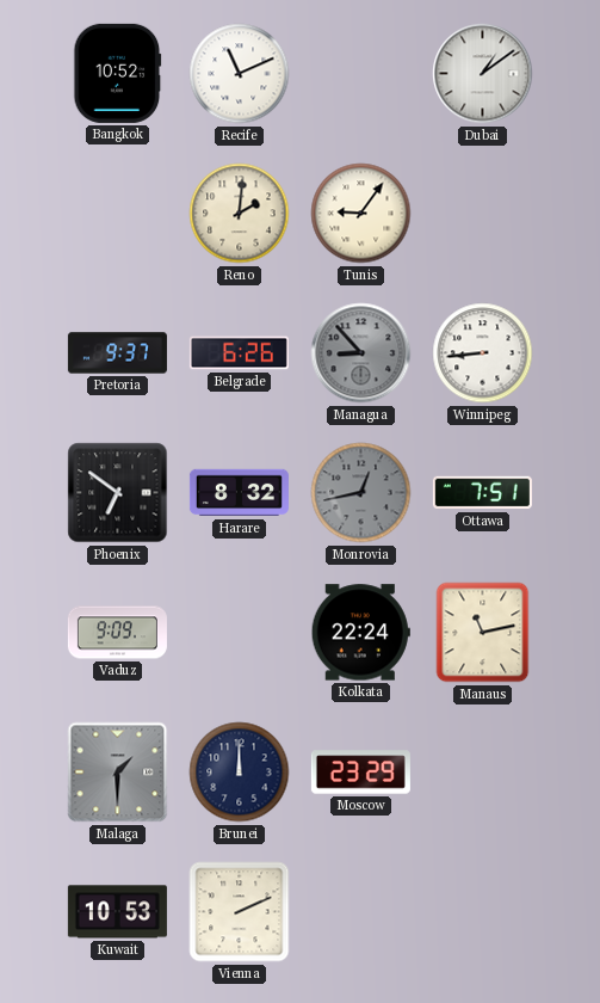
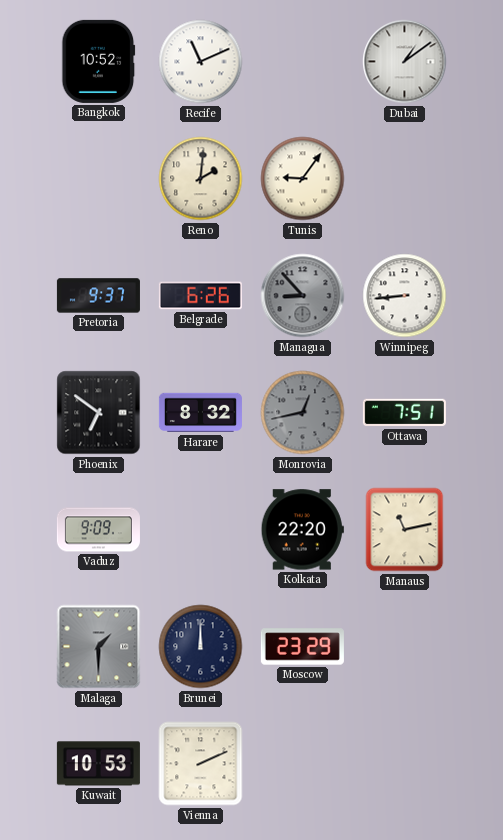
Kolkata: 22:24 -> 22:20
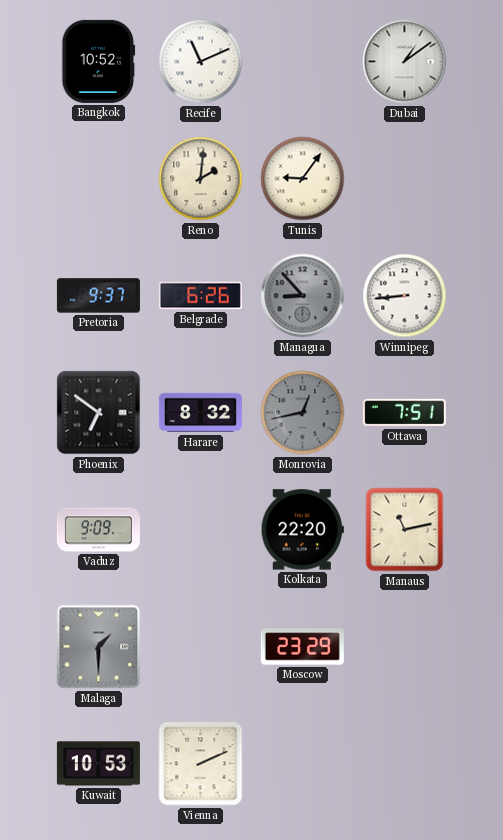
Brunei: 12:00 -> none
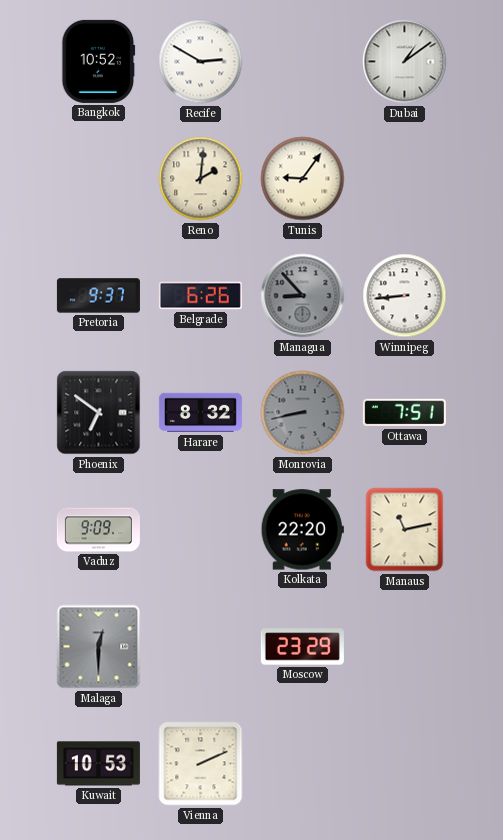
Recife: 11:11 -> 2:50
Monrovia: 12:43 -> 8:43
Malaga: 1:30 -> 12:30
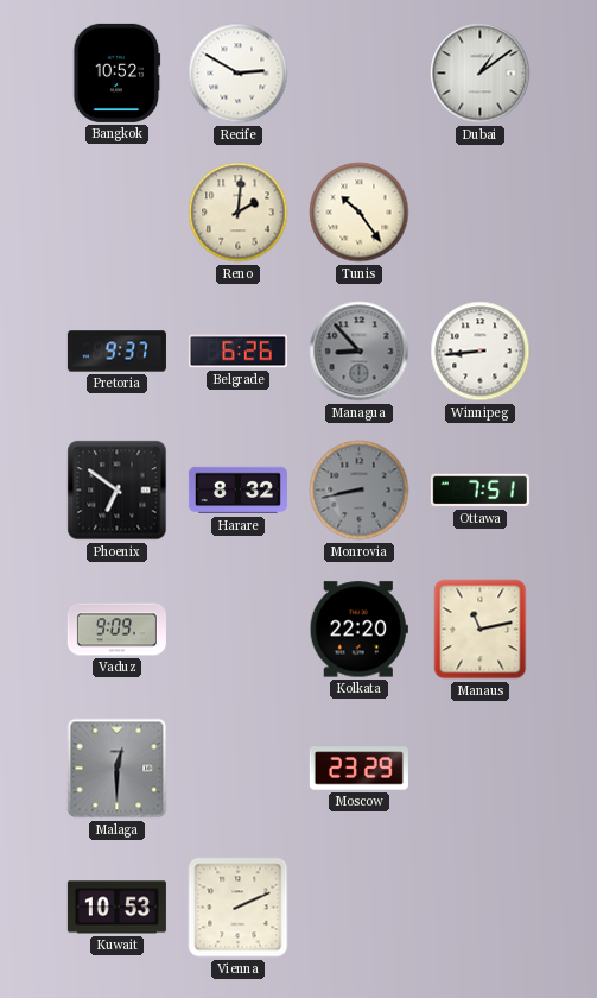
Tunis: 9:06 -> 10:24
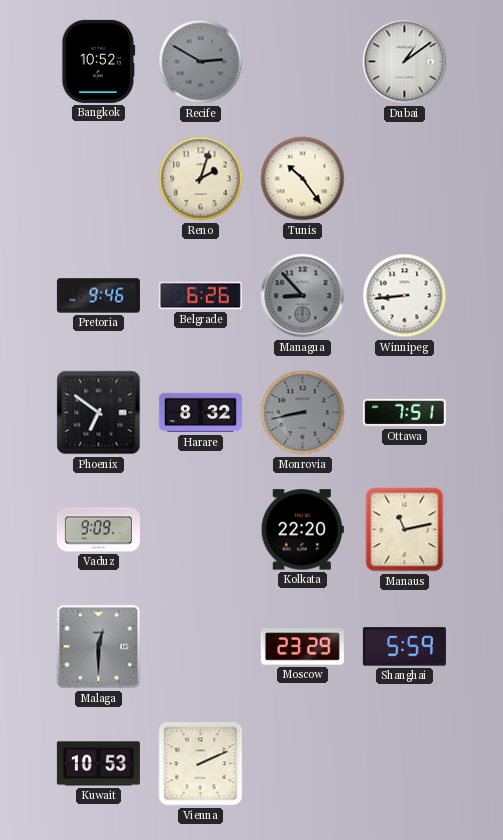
Recife dial: white -> grey
Reno: 2:01 -> 2:03
Pretoria: 9:37 -> 9:46
Shanghai: none -> 5:59
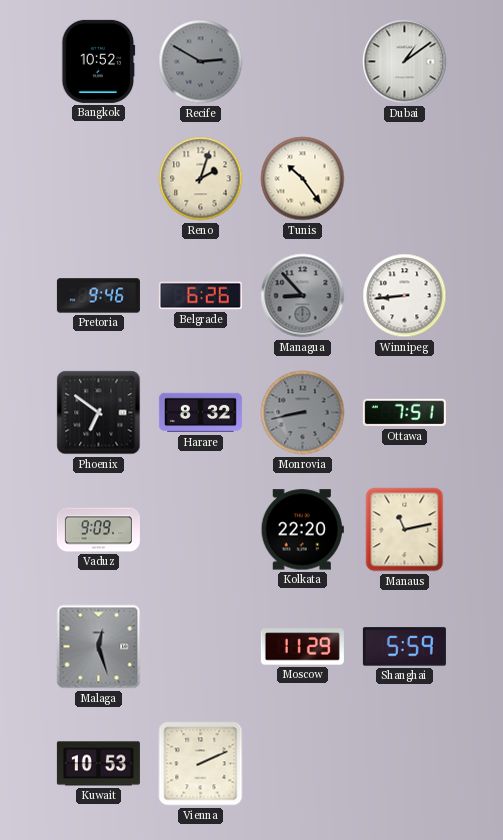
Malaga: 12:30 -> 12:27
Moscow: 23:29 -> 11:29
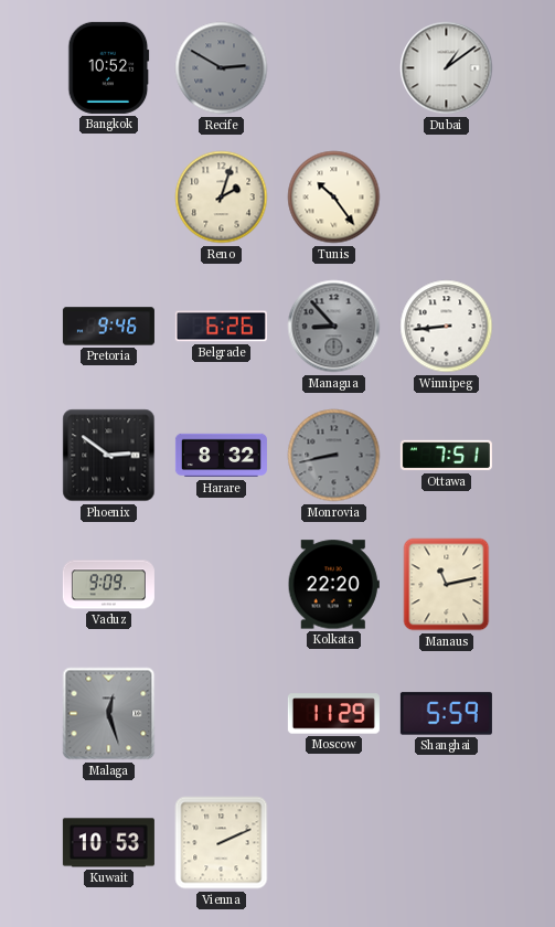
Phoenix: 6:51 -> 2:51
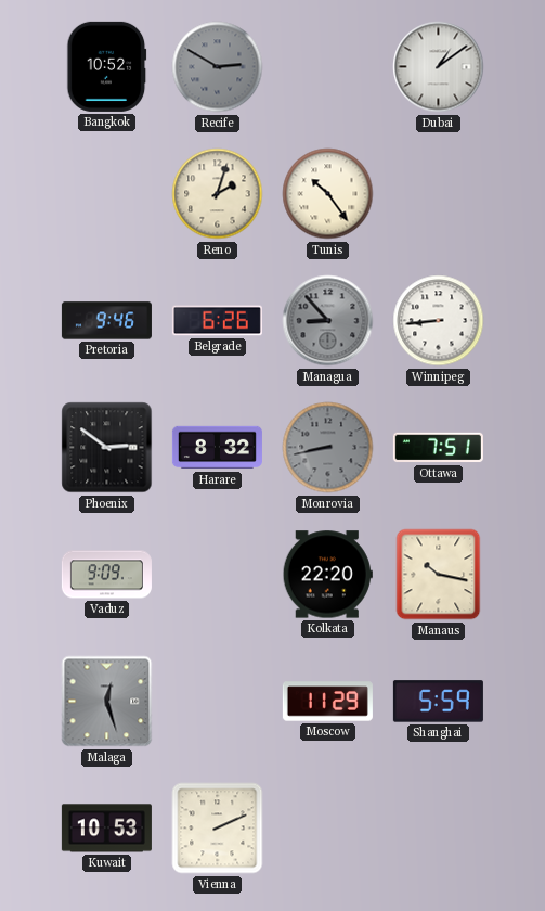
Manaus: 11:13 -> 10:17
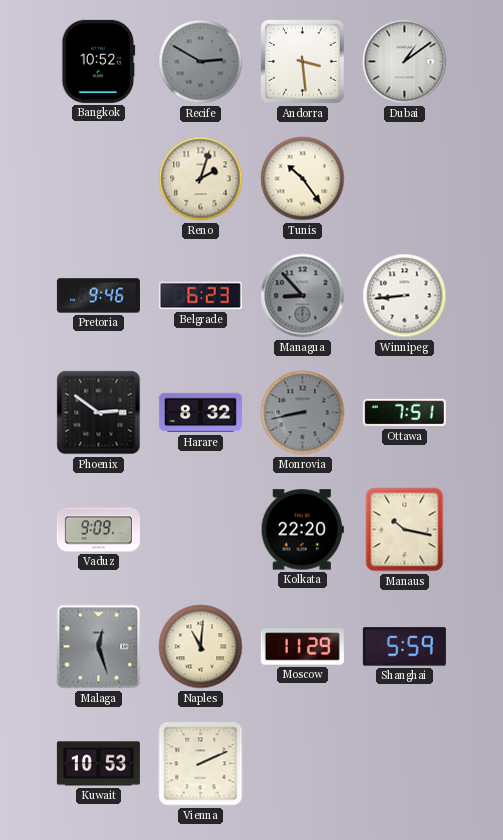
Andorra: none -> 3:29
Belgrade: 6:26 -> 6:23
Naples: none -> 11:01
